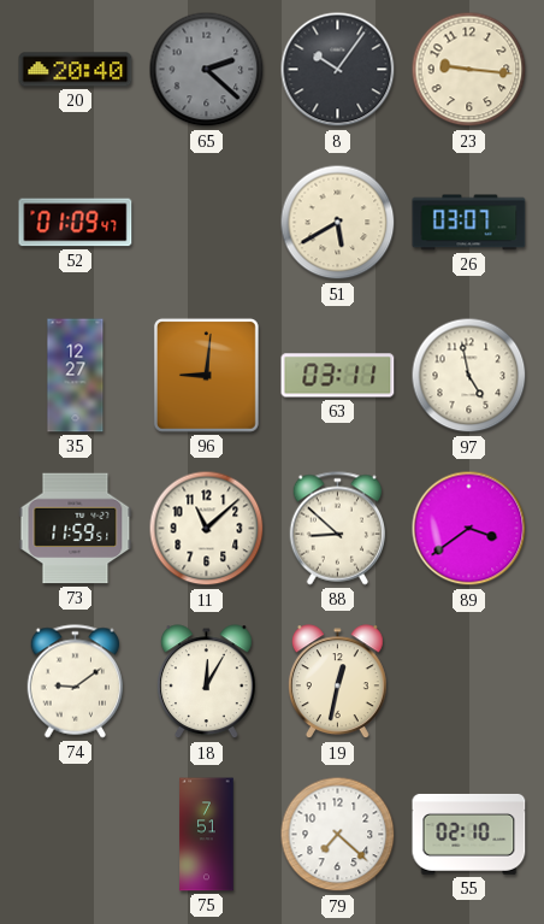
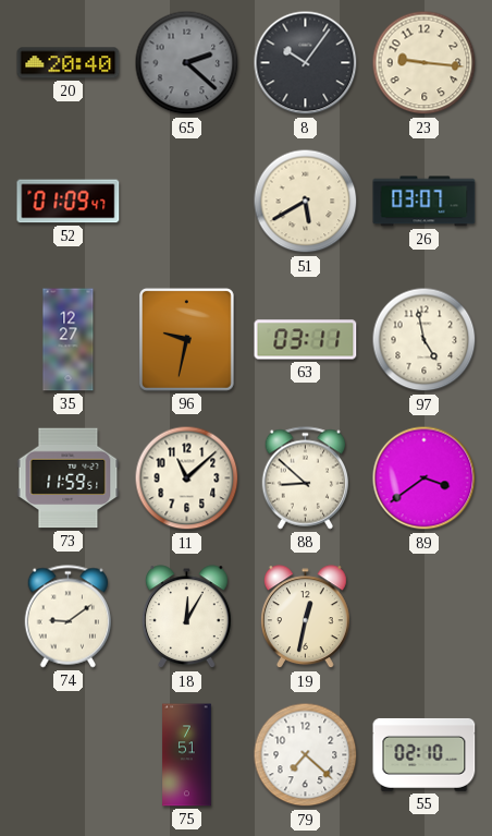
96: 9:01 -> 9:32
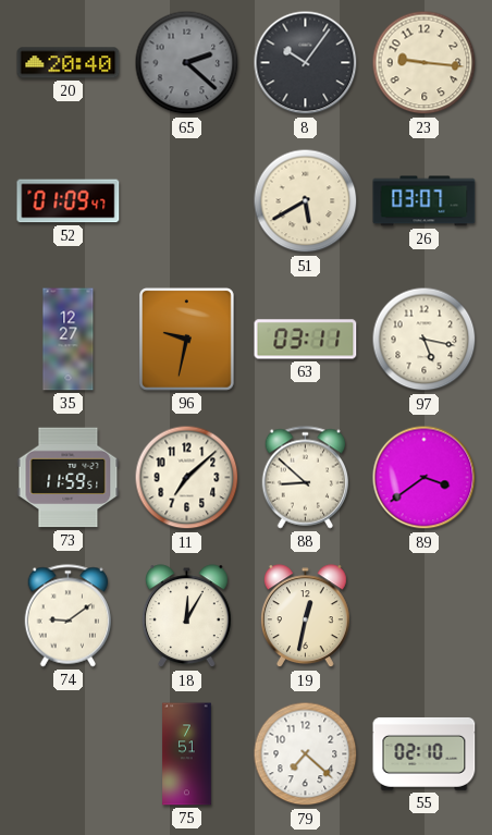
97: 4:58 -> 5:17
11: 11:08 -> 7:08
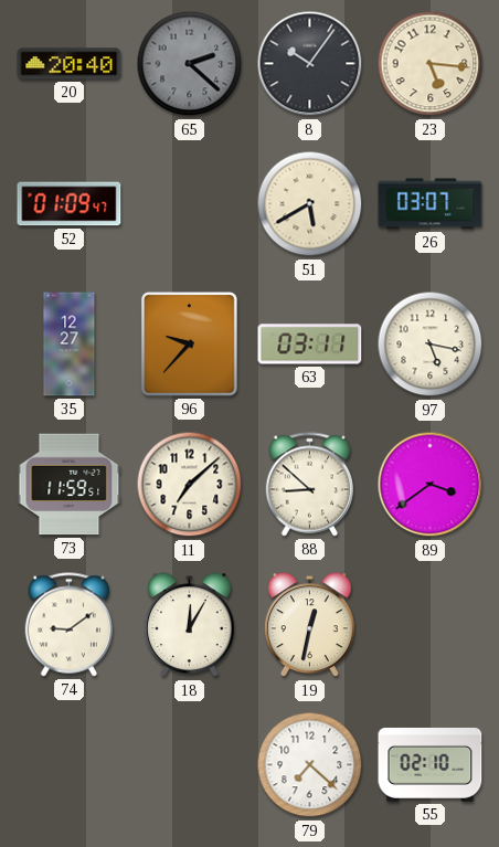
23: 9:16 -> 5:16
96: 9:32 -> 9:37
75: 7:51 -> none
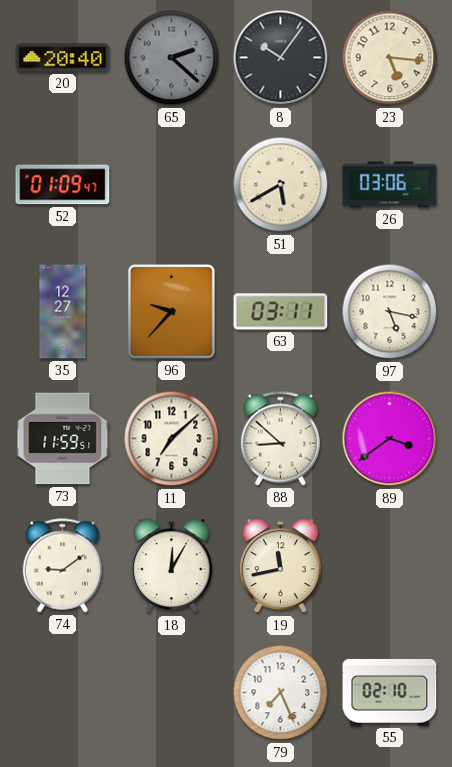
26: 03:07 -> 03:06
19: 12:32 -> 11:43
79: 7:22 -> 7:26
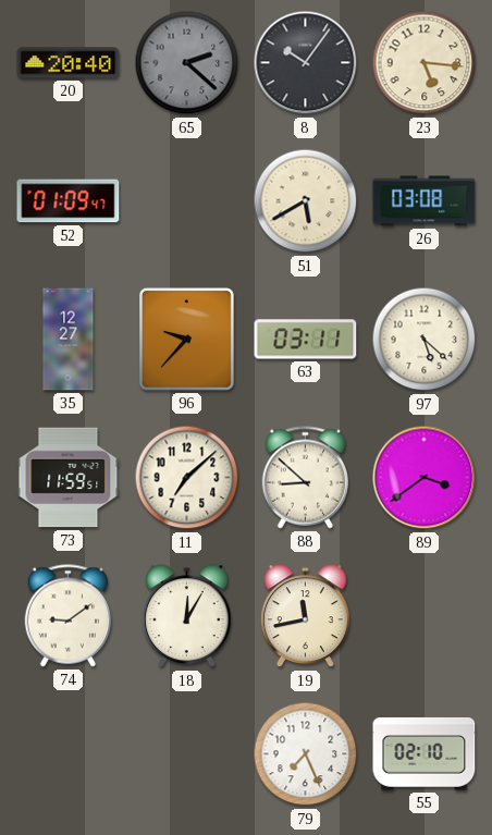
26: 03:06 -> 03:08
97: 5:17 -> 5:22
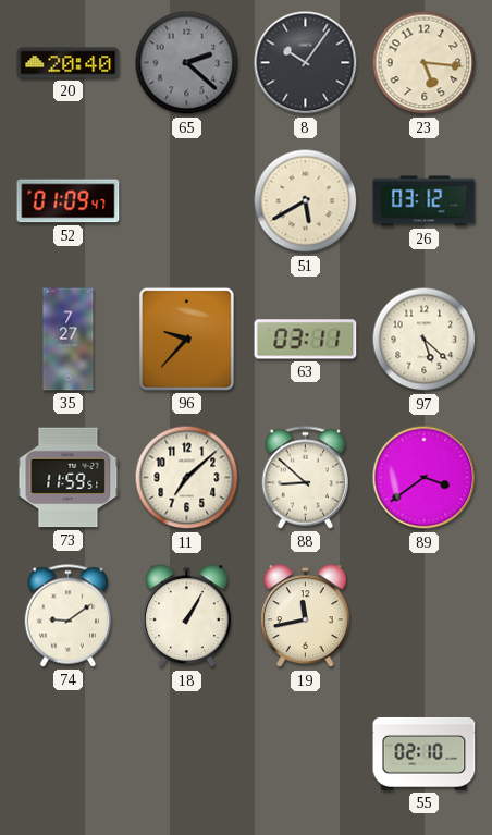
26: 03:08 -> 03:12
35: 12:27 -> 7:27
18: 12:05 -> 1:05
79: 7:26 -> none
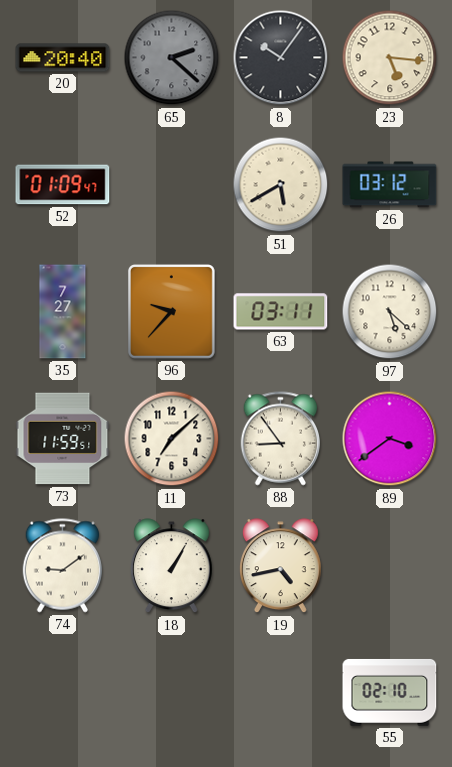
88: 8:52 -> 8:54
19: 11:43 -> 4:43
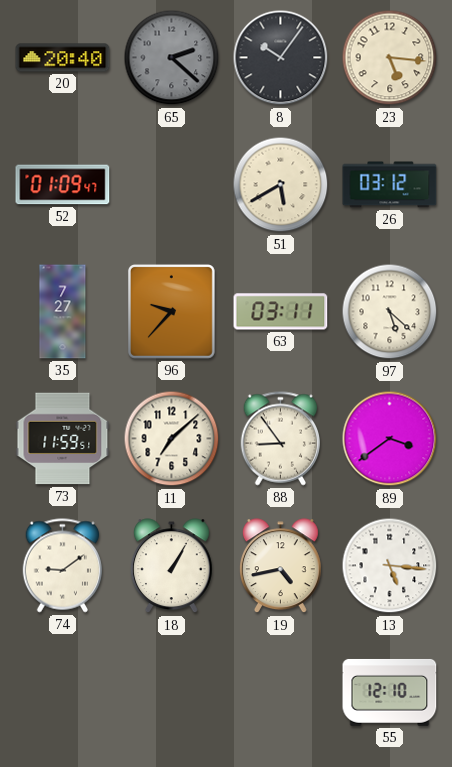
13: none -> 5:16
55: 02:10 -> 12:10
